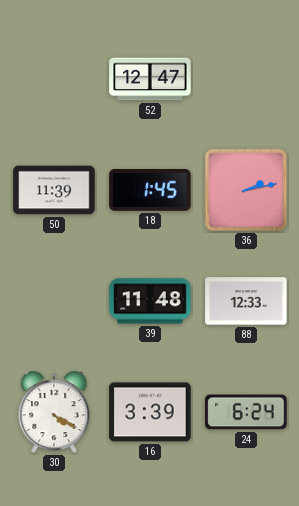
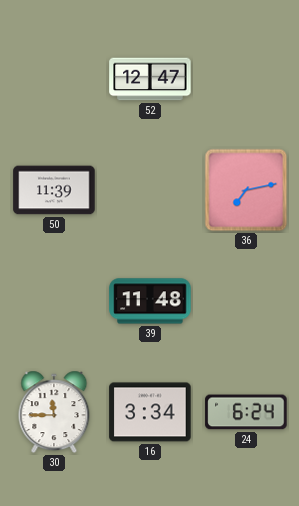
18: 1:45 -> none
36: 2:13 -> 7:13
88: 12:33 -> none
30: 4:20 -> 11:45
16: 3:39 -> 3:34
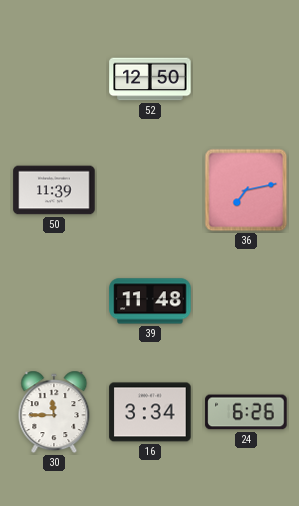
52: 12:47 -> 12:50
24: 6:24 -> 6:26
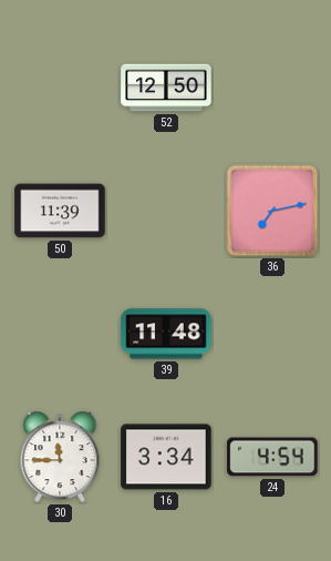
24: 6:26 -> 4:54
